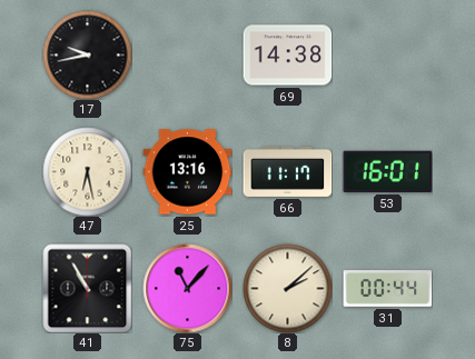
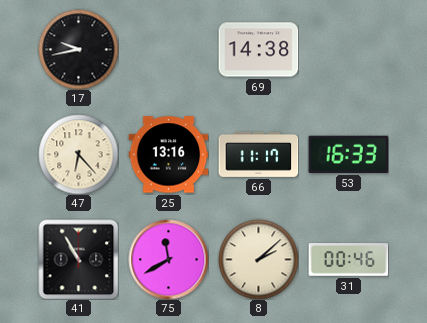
47: 6:28 -> 6:23
53: 16:01 -> 16:33
75: 11:07 -> 11:40
31: 00:44 -> 00:46
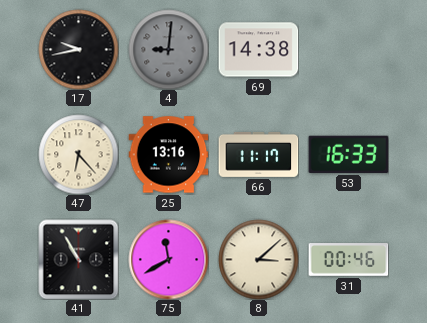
4: none -> 9:01
8: 2:08 -> 3:08
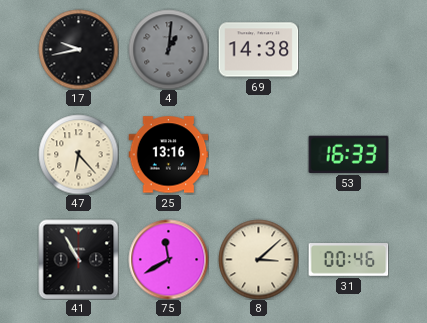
4: 9:01 -> 1:01
66: 11:17 -> none
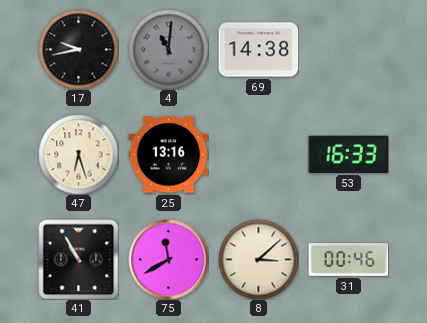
4: 1:01 -> 11:01
47: 6:23 -> 6:27
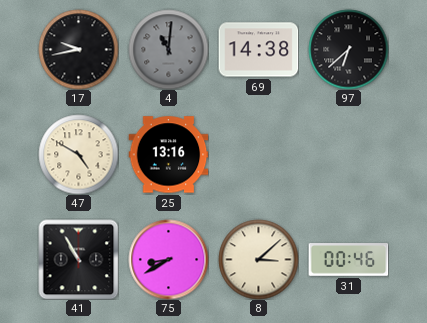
97: none -> 6:38
47: 6:27 -> 4:50
53: 16:33 -> none
75: 11:40 -> 8:40
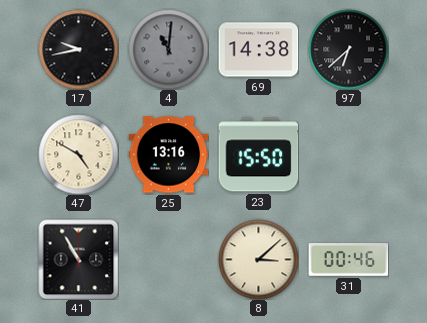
23: none -> 15:50
75: 8:40 -> none
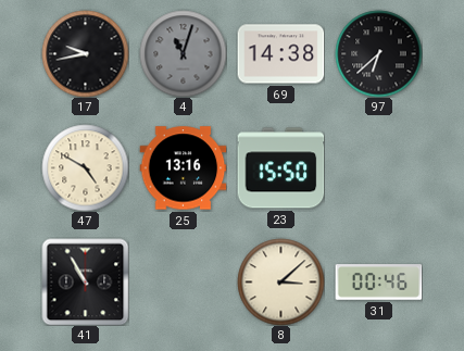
4: 11:01 -> 11:03
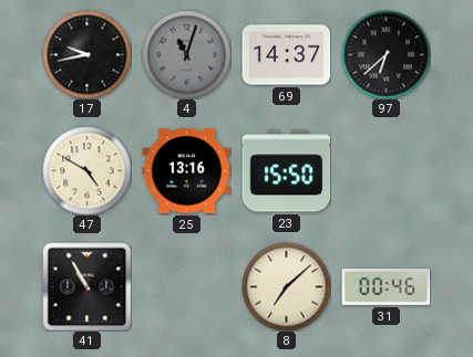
69: 14:38 -> 14:37
8: 3:08 -> 7:08
